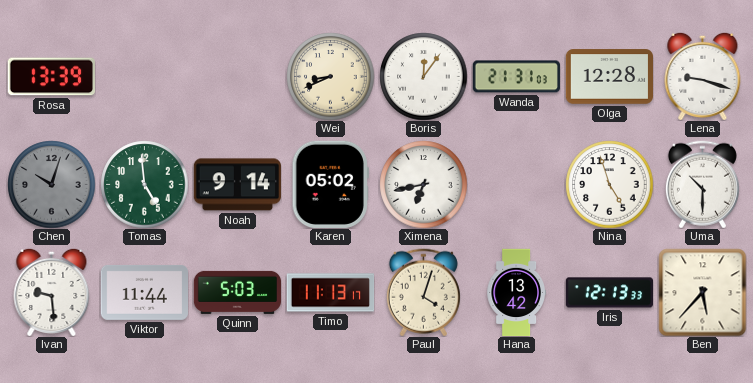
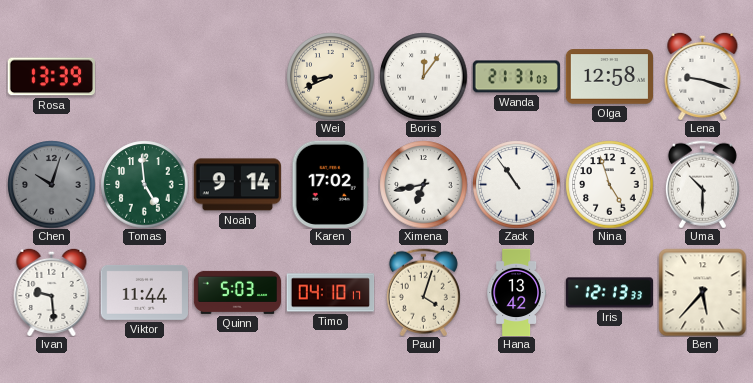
Olga: 12:28 -> 12:58
Karen: 05:02 -> 17:02
Zack: none -> 10:54
Timo: 11:13 -> 04:10
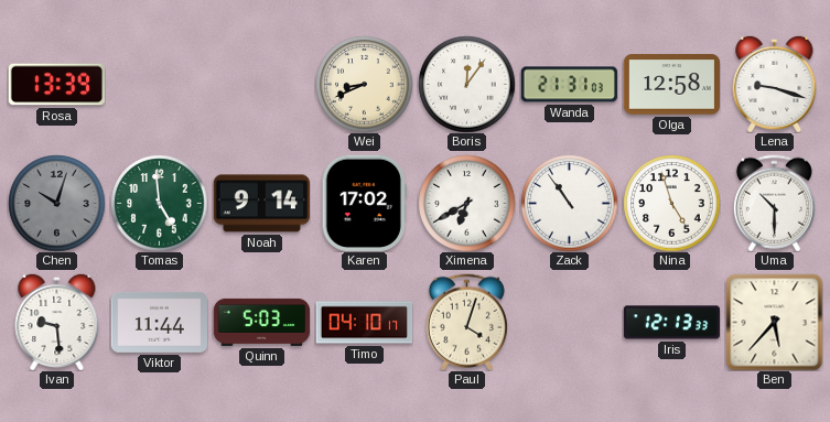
Ximena: 6:43 -> 6:40
Hana: 13:42 -> none
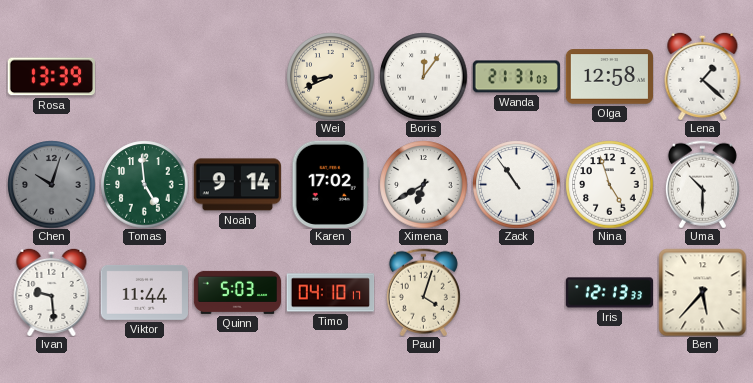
Lena: 9:18 -> 1:22
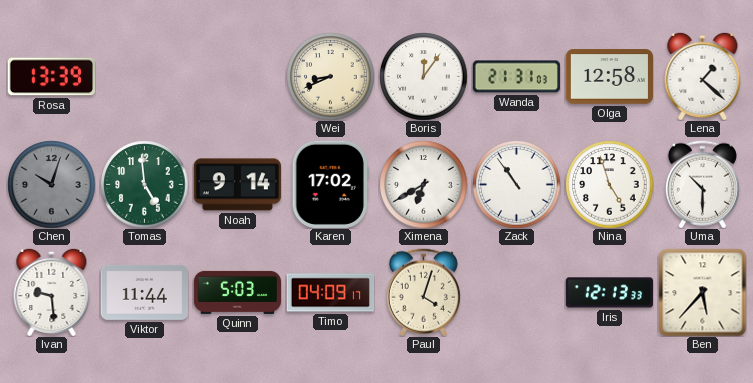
Timo: 04:10 -> 04:09
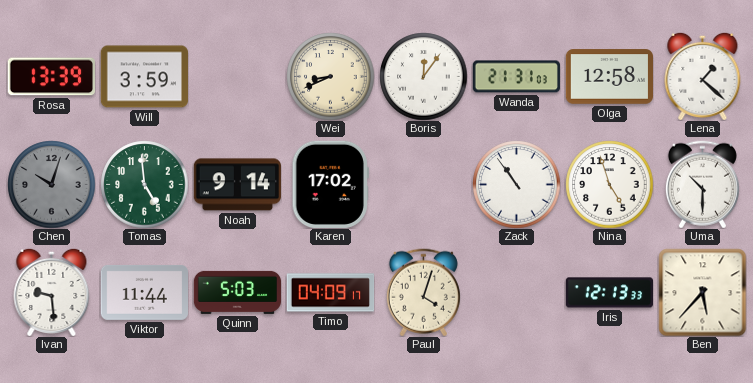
Will: none -> 3:59
Ximena: 6:40 -> none
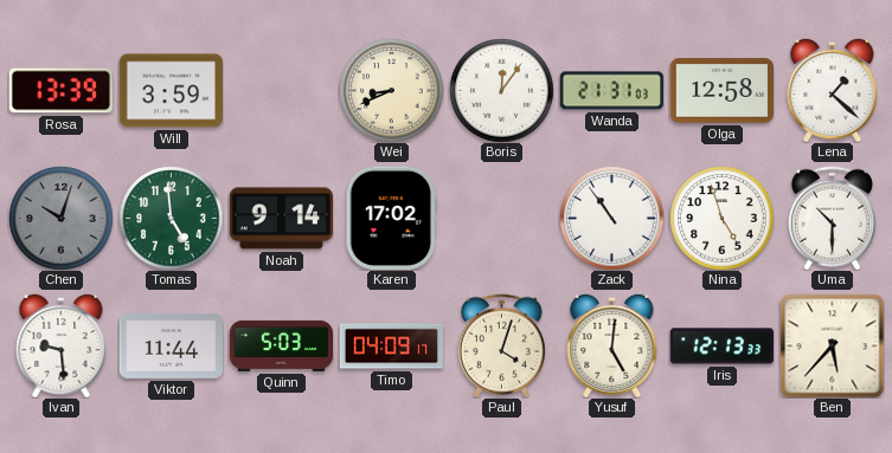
Yusuf: none -> 5:01
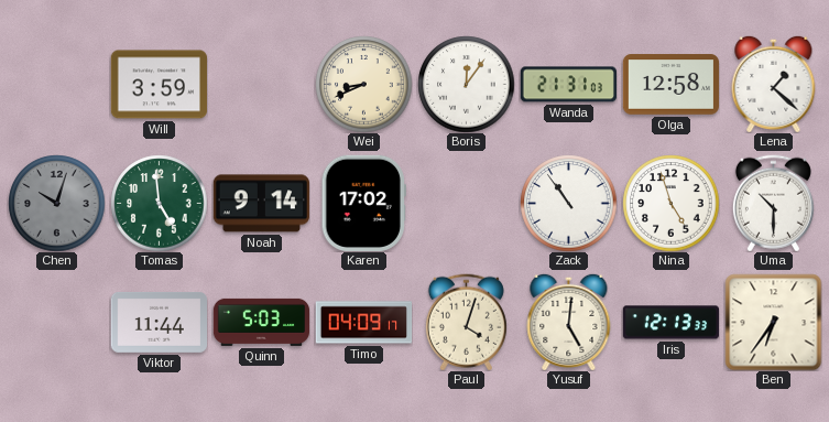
Rosa: 13:39 -> none
Ivan: 9:29 -> none
Ben: 5:37 -> 6:36
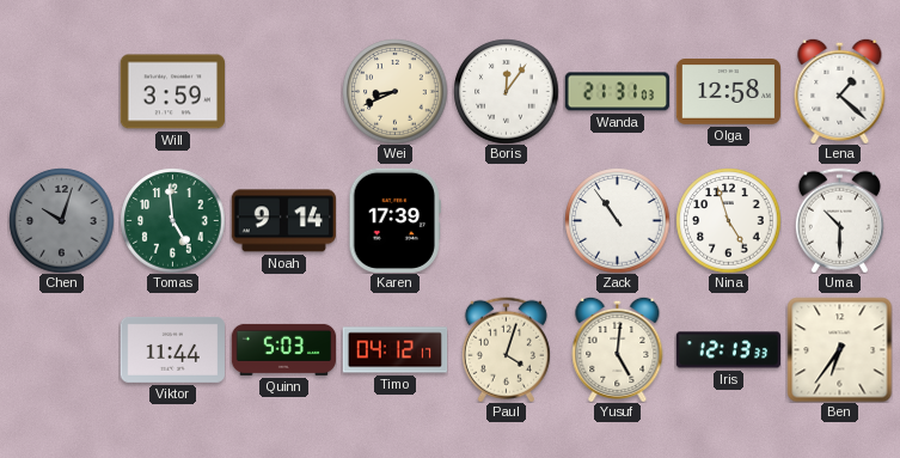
Karen: 17:02 -> 17:39
Timo: 04:09 -> 04:12
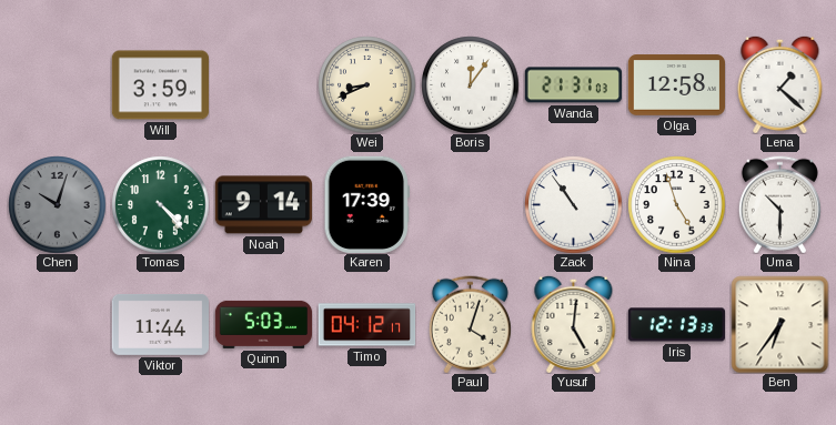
Tomas: 4:59 -> 4:23
